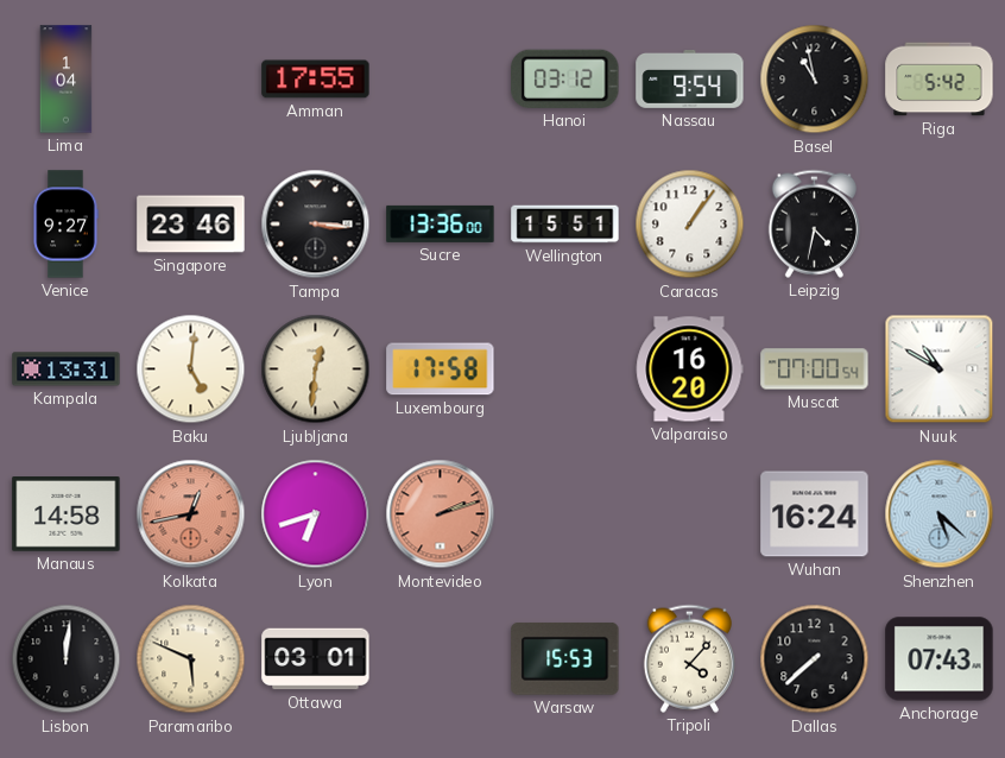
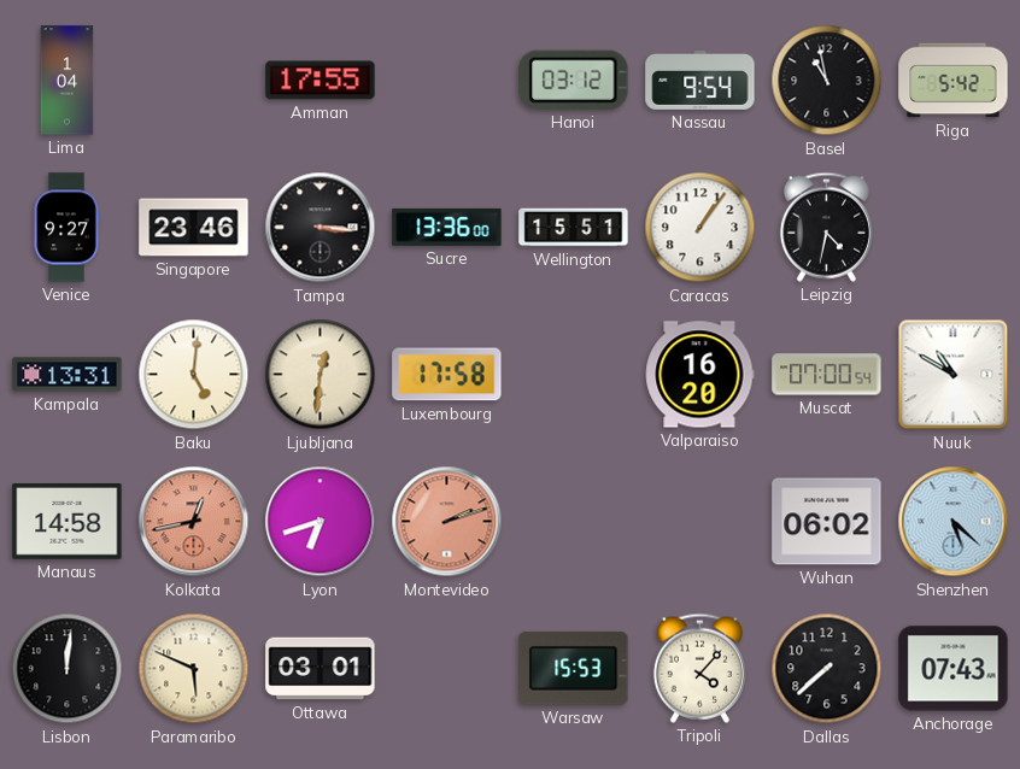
Wuhan: 16:24 -> 06:02
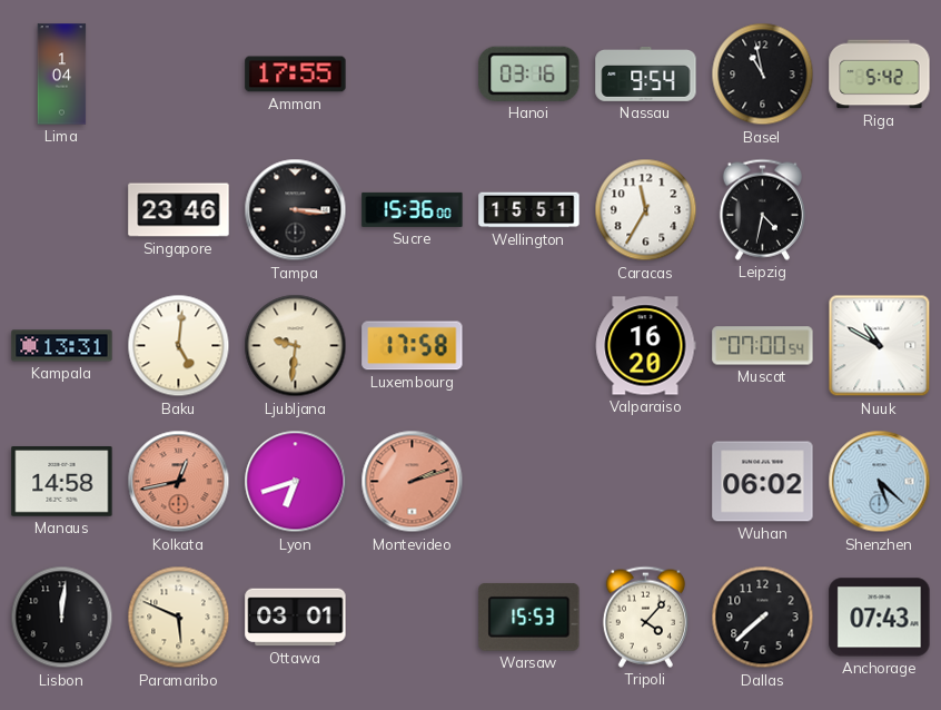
Hanoi: 03:12 -> 03:16
Venice: 9:27 -> none
Sucre: 13:36 -> 15:36
Caracas: 1:06 -> 11:35
Ljubljana: 12:31 -> 9:31
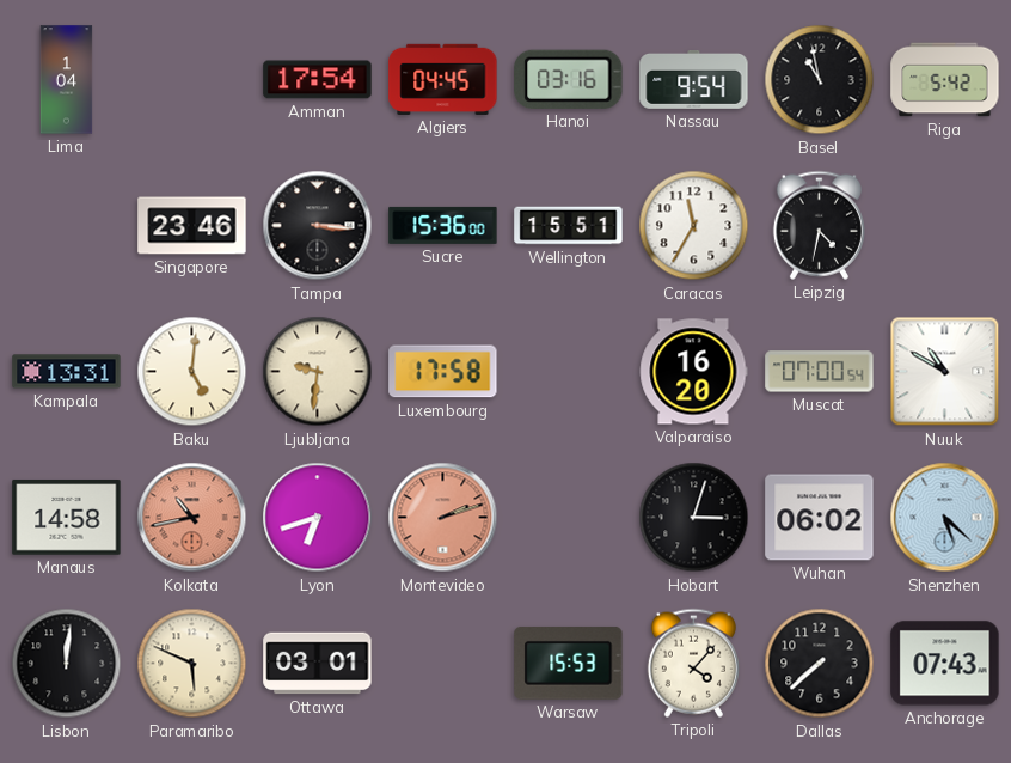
Amman: 17:55 -> 17:54
Algiers: none -> 04:45
Kolkata: 12:43 -> 10:43
Hobart: none -> 3:03
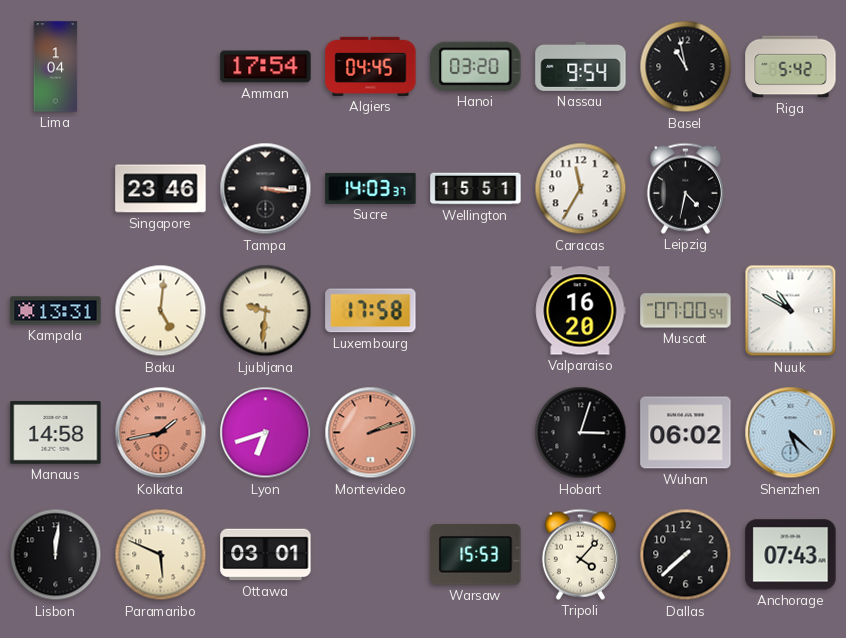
Hanoi: 03:16 -> 03:20
Sucre: 15:36 -> 14:03
Kolkata: 10:43 -> 1:43
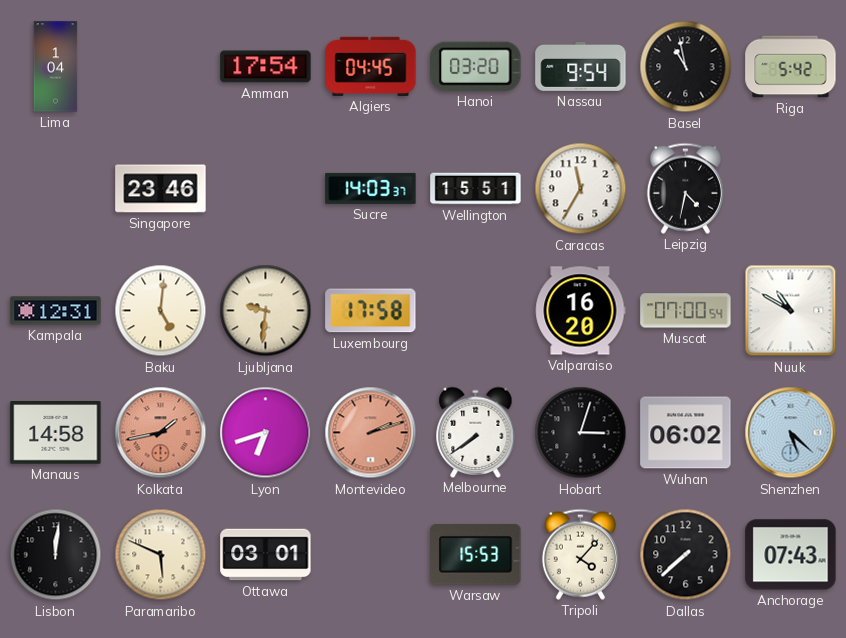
Tampa: 3:16 -> none
Kampala: 13:31 -> 12:31
Melbourne: none -> 7:39
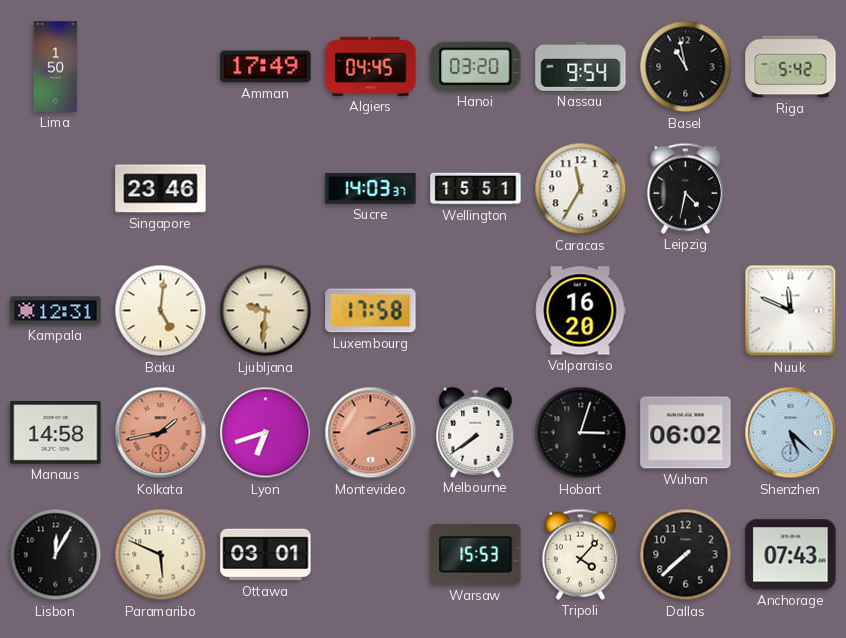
Lima: 1:04 -> 1:50
Amman: 17:54 -> 17:49
Muscat: 07:00 -> none
Nuuk: 10:50 -> 11:49
Lisbon: 12:01 -> 12:05
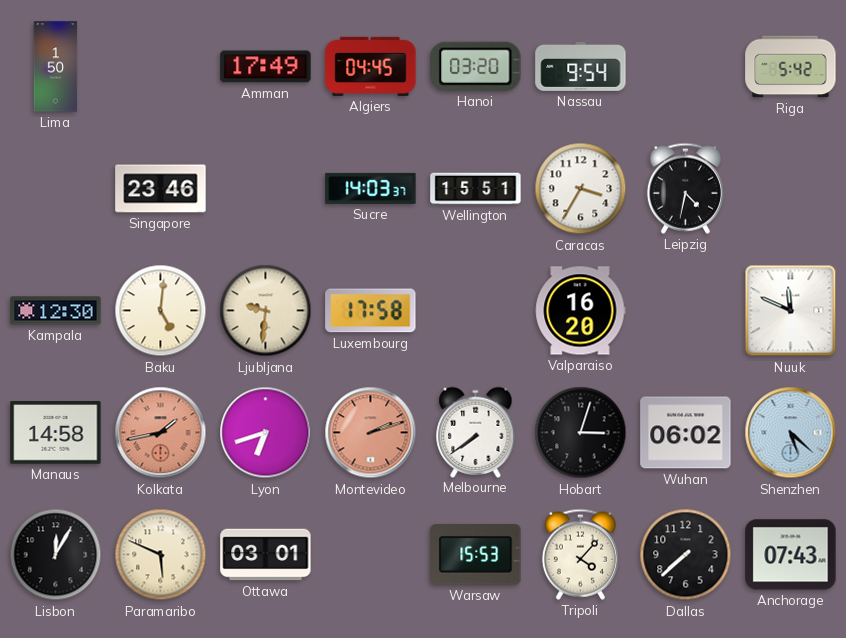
Basel: 10:58 -> none
Caracas: 11:35 -> 3:35
Kampala: 12:31 -> 12:30
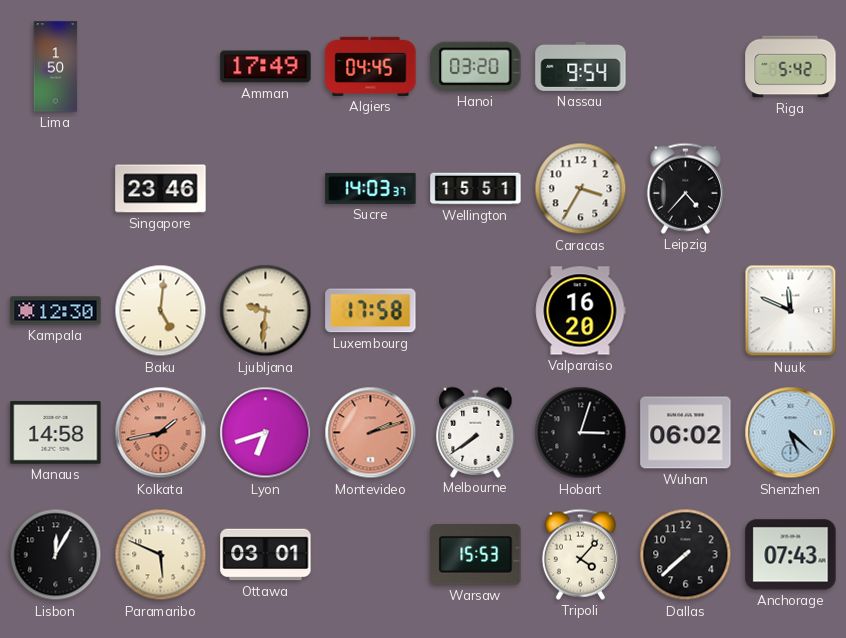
Leipzig: 4:32 -> 4:37
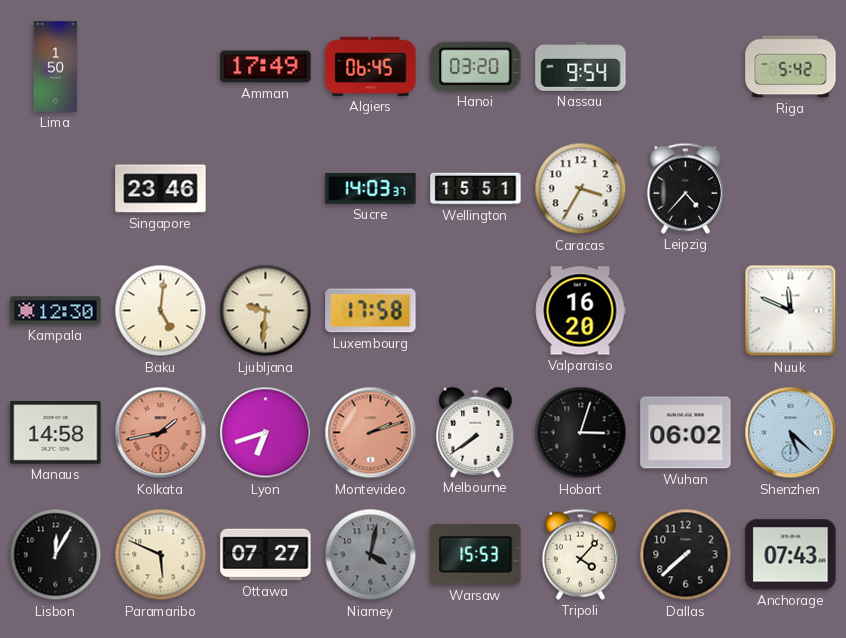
Algiers: 04:45 -> 06:45
Ottawa: 03:01 -> 07:27
Niamey: none -> 4:02
